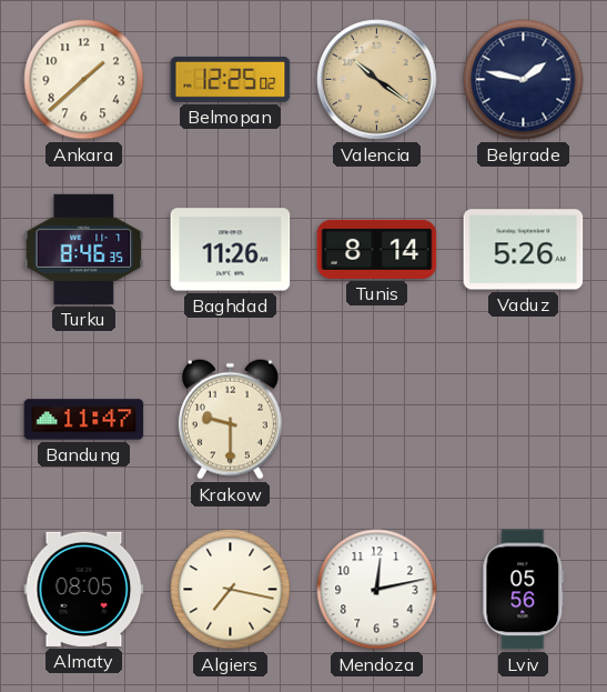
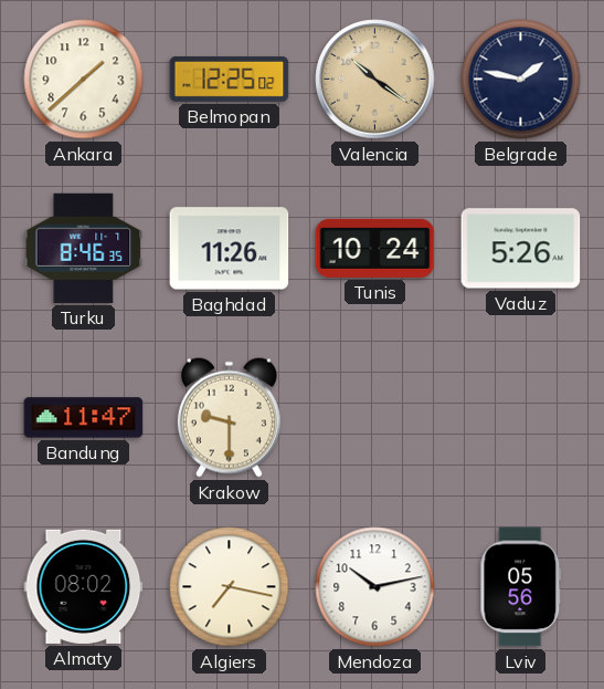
Tunis: 8:14 -> 10:24
Almaty: 08:05 -> 08:02
Mendoza: 12:13 -> 10:13
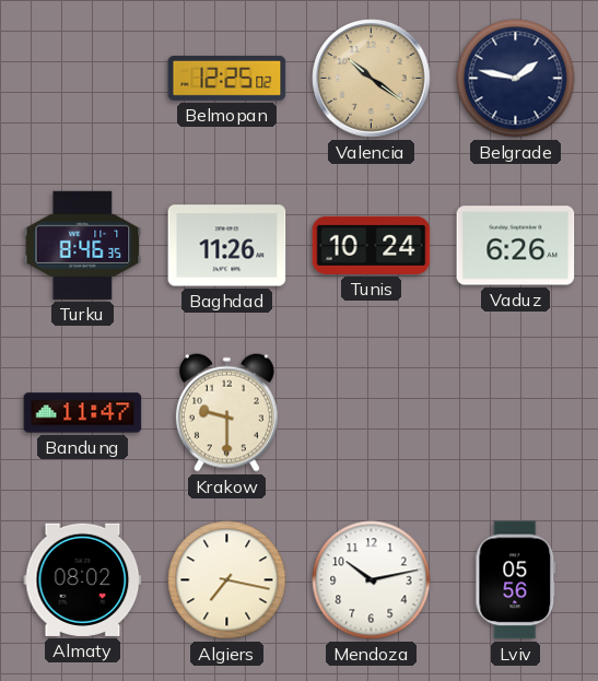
Ankara: 1:38 -> none
Vaduz: 5:26 -> 6:26
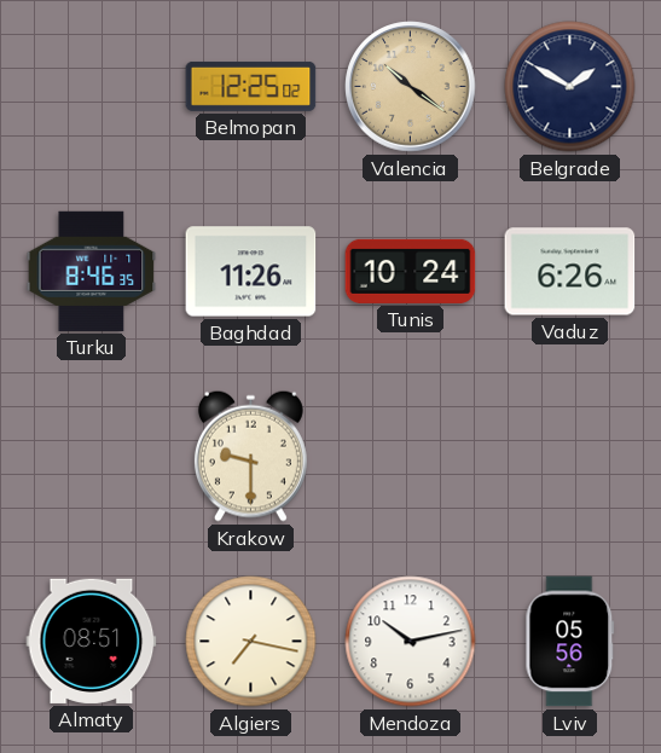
Belgrade: 1:47 -> 1:50
Bandung: 11:47 -> none
Almaty: 08:02 -> 08:51
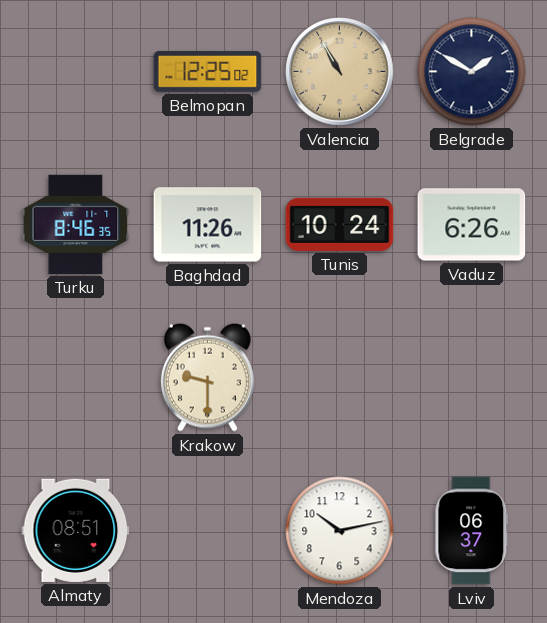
Valencia: 10:21 -> 10:55
Algiers: 7:17 -> none
Lviv: 05:56 -> 06:37
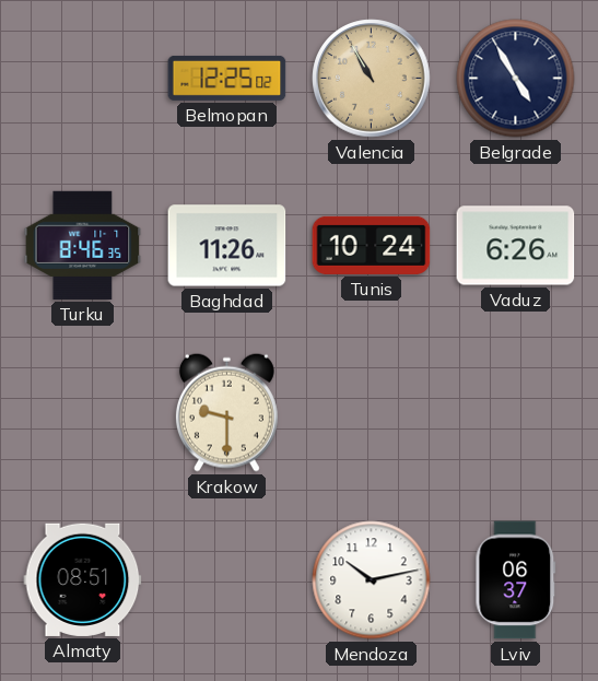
Belgrade: 1:50 -> 4:55
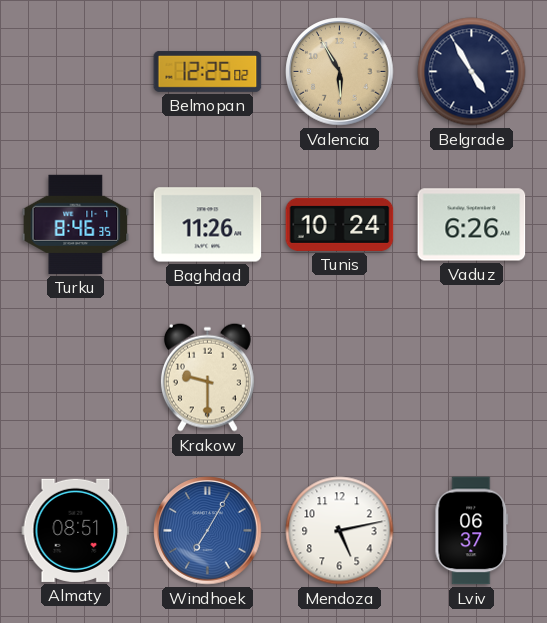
Valencia: 10:55 -> 5:55
Windhoek: none -> 7:05
Mendoza: 10:13 -> 5:13
